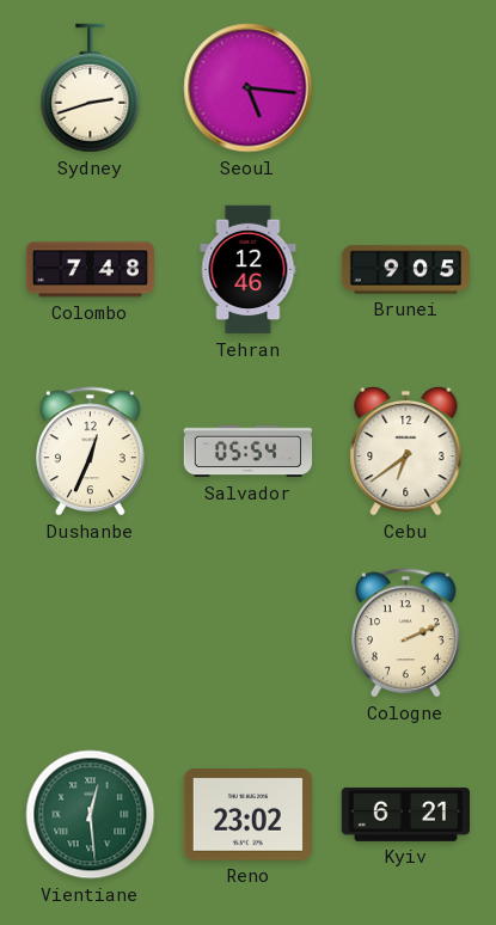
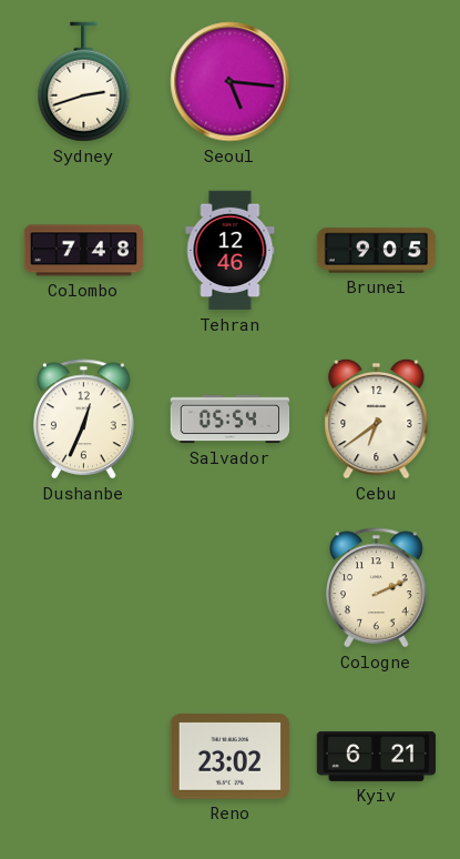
Vientiane: 12:29 -> none
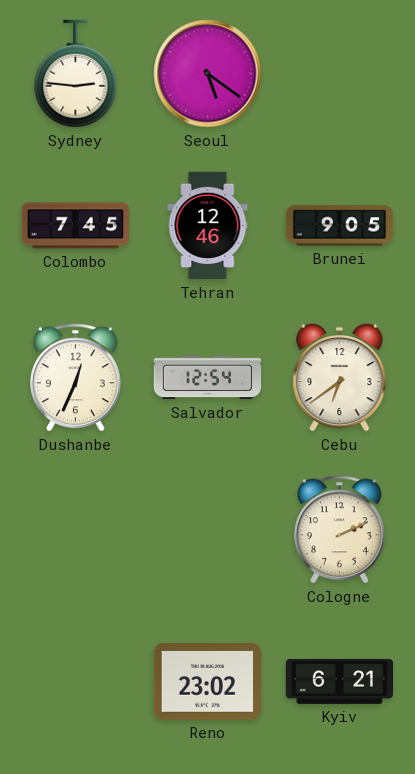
Sydney: 2:42 -> 2:46
Seoul: 5:16 -> 5:21
Colombo: 7:48 -> 7:45
Salvador: 05:54 -> 12:54
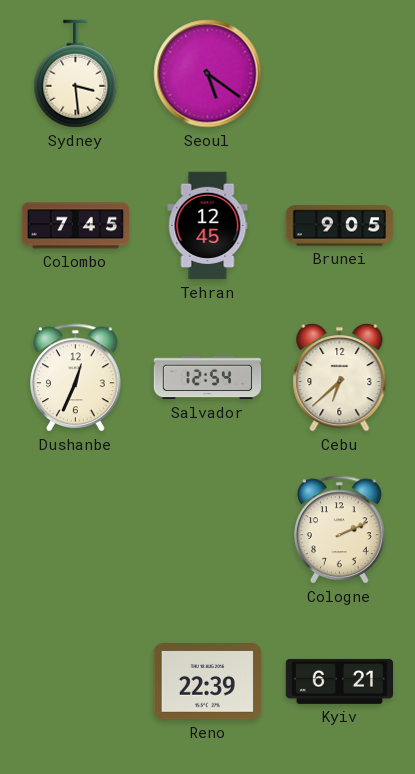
Sydney: 2:46 -> 3:29
Tehran: 12:46 -> 12:45
Cebu: 6:39 -> 6:38
Reno: 23:02 -> 22:39
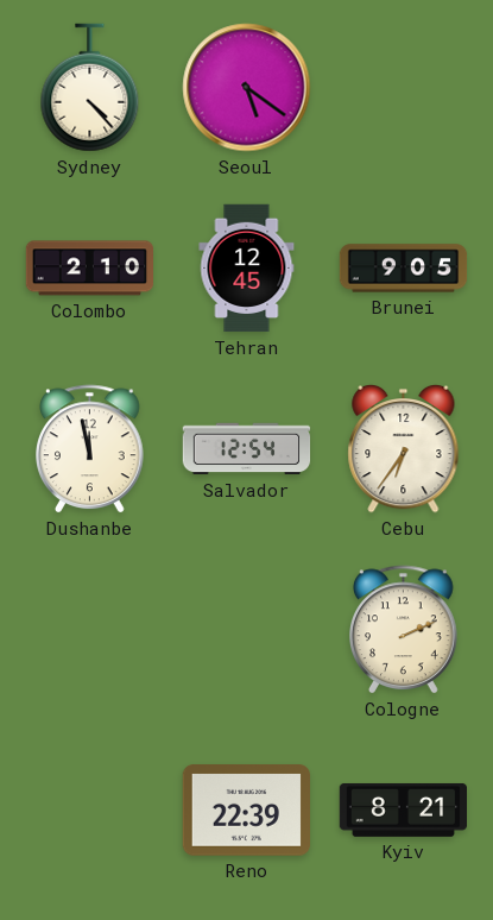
Sydney: 3:29 -> 4:23
Colombo: 7:45 -> 2:10
Dushanbe: 12:34 -> 11:58
Cebu: 6:38 -> 6:36
Kyiv: 6:21 -> 8:21
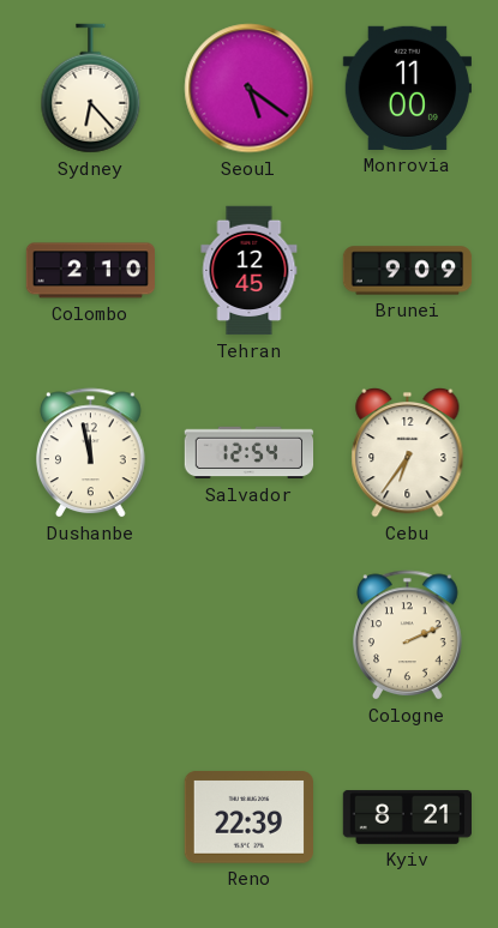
Sydney: 4:23 -> 6:23
Monrovia: none -> 11:00
Brunei: 9:05 -> 9:09
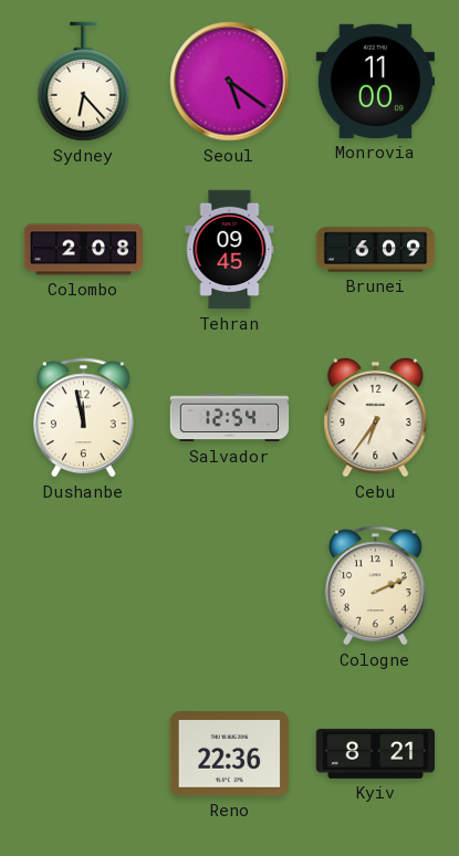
Colombo: 2:10 -> 2:08
Tehran: 12:45 -> 09:45
Brunei: 9:09 -> 6:09
Reno: 22:39 -> 22:36
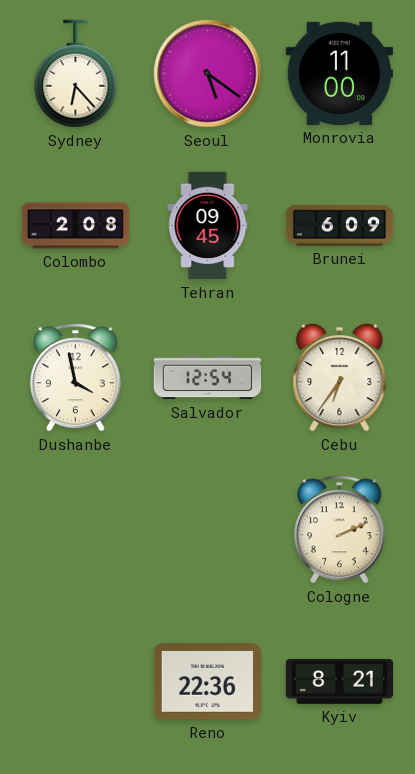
Dushanbe: 11:58 -> 3:58
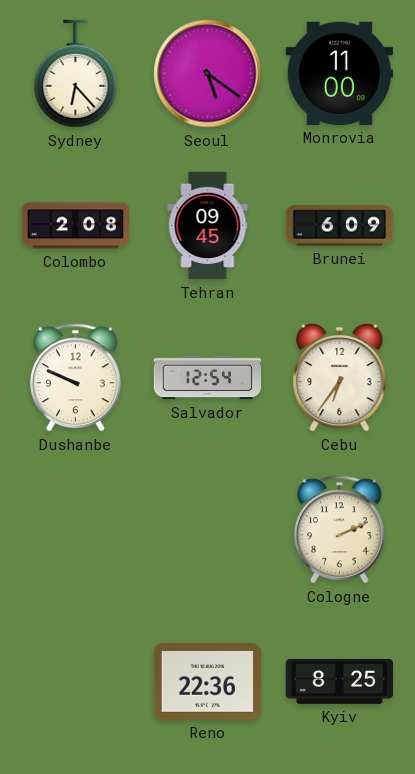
Dushanbe: 3:58 -> 9:49
Kyiv: 8:21 -> 8:25
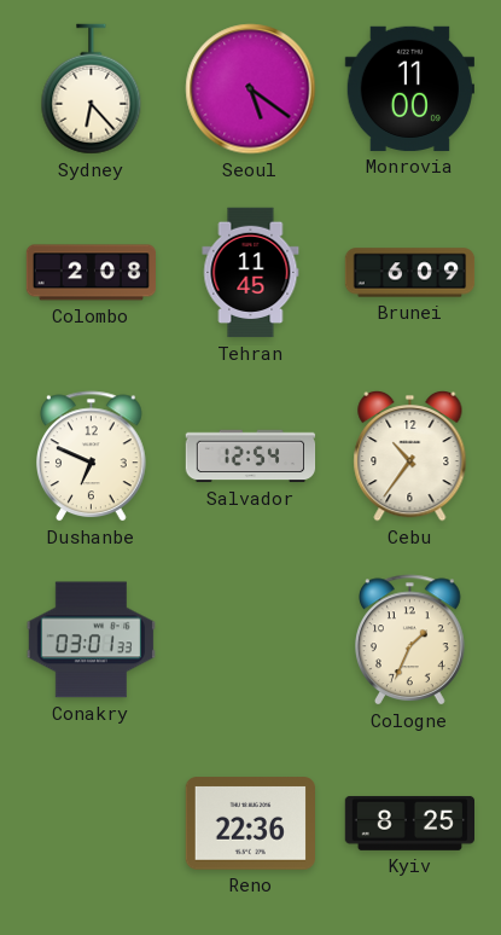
Tehran: 09:45 -> 11:45
Dushanbe: 9:49 -> 6:49
Cebu: 6:36 -> 10:36
Conakry: none -> 03:01
Cologne: 2:11 -> 1:34
